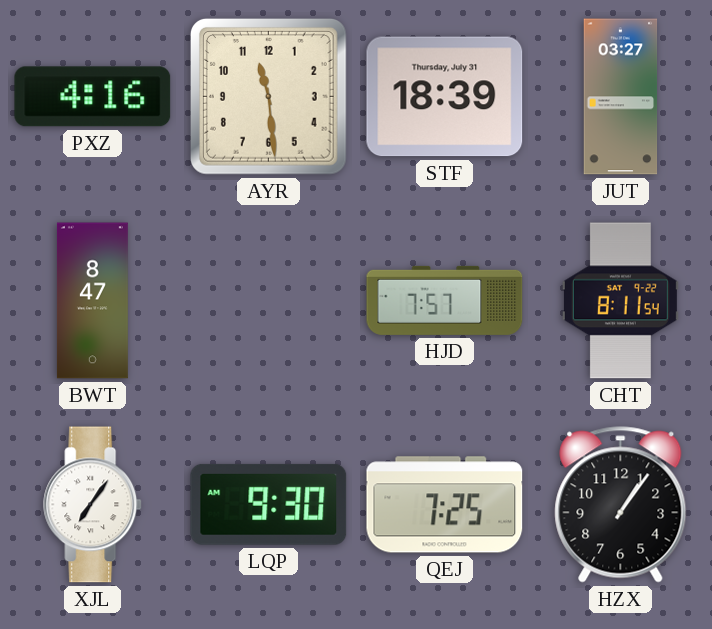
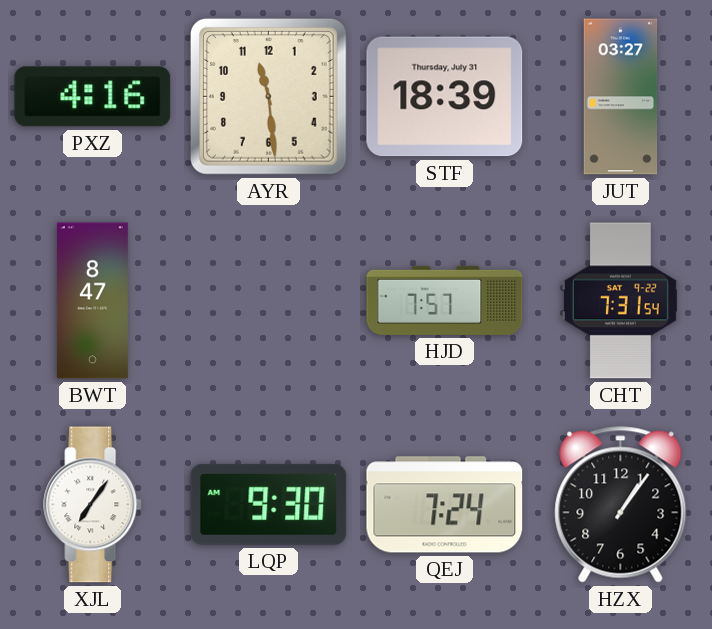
CHT: 8:11 -> 7:31
QEJ: 7:25 -> 7:24
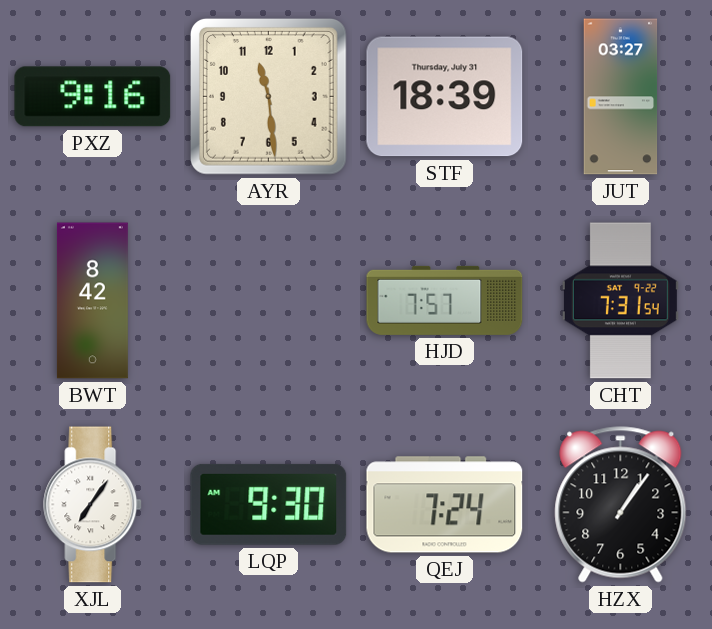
PXZ: 4:16 -> 9:16
BWT: 8:47 -> 8:42
